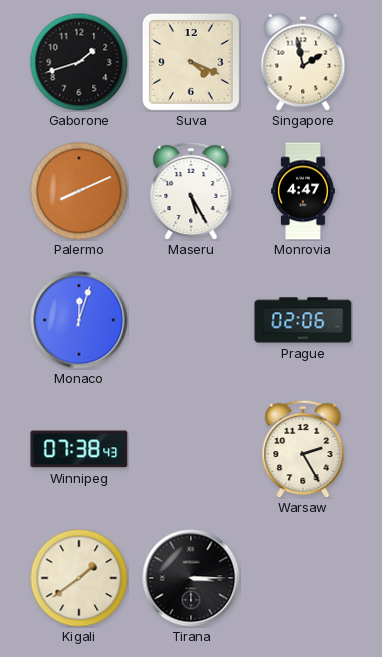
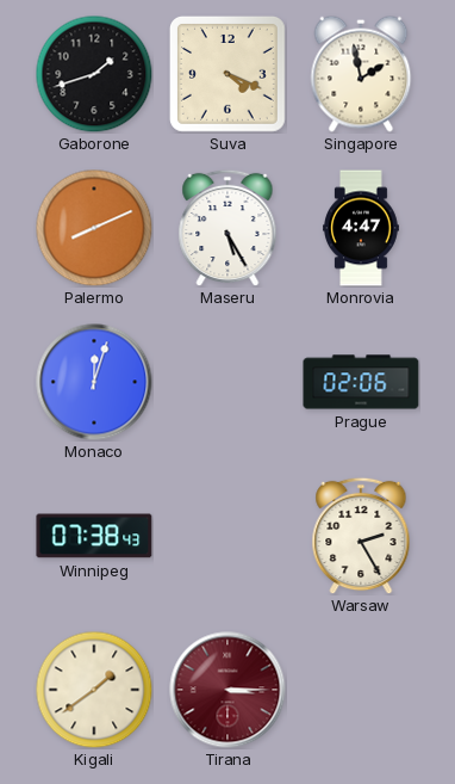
Tirana dial: black -> burgundy
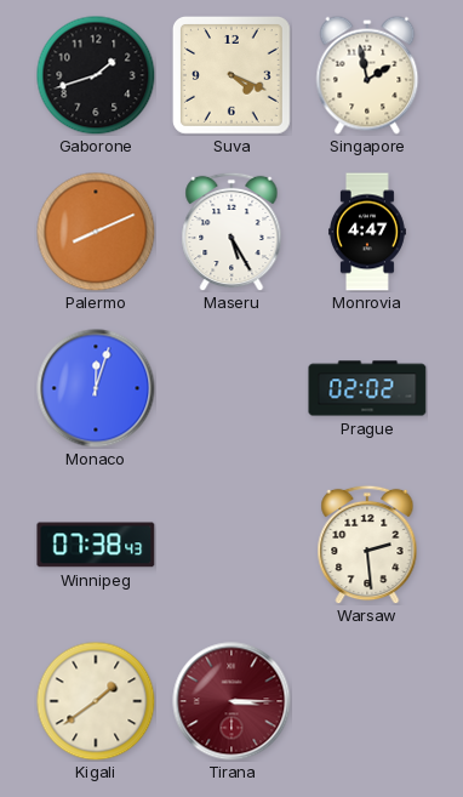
Prague: 02:06 -> 02:02
Warsaw: 2:25 -> 2:29
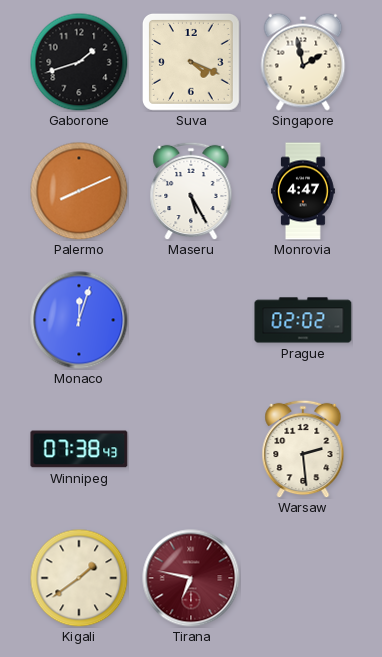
Tirana: 3:15 -> 6:47
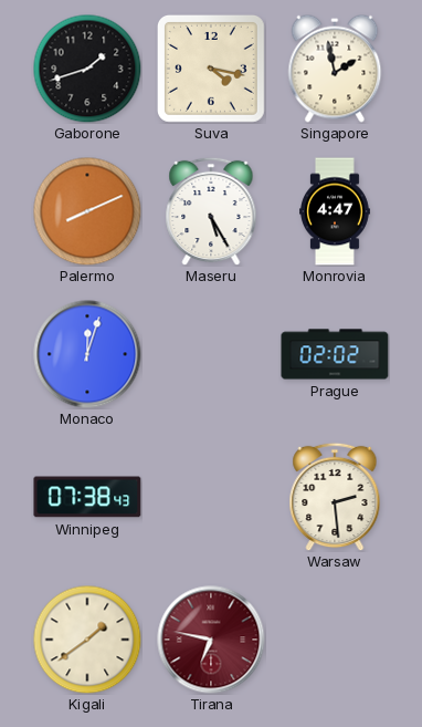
Suva: 4:19 -> 4:17
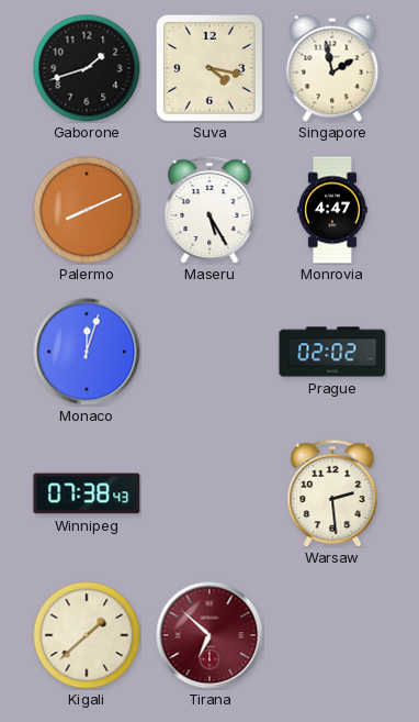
Kigali: 1:39 -> 1:38
Tirana: 6:47 -> 6:52
